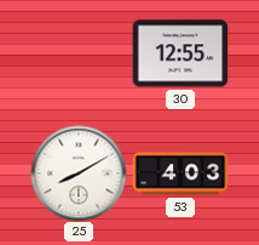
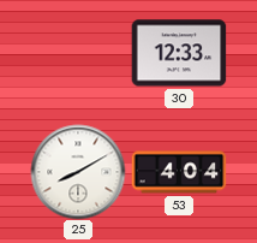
30: 12:55 -> 12:33
53: 4:03 -> 4:04
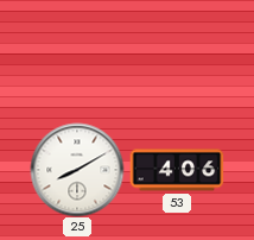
30: 12:33 -> none
53: 4:04 -> 4:06
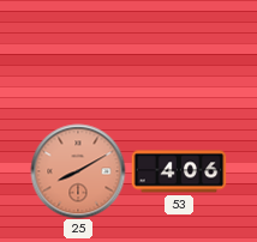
25 dial: white -> salmon
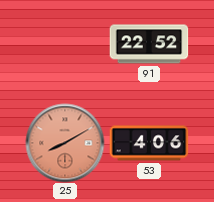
91: none -> 22:52
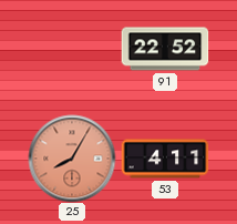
25: 8:10 -> 8:05
53: 4:06 -> 4:11
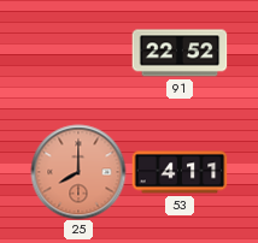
25: 8:05 -> 8:00
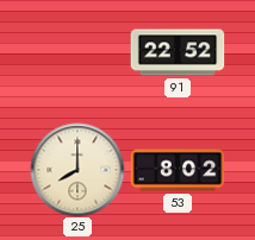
25 dial: salmon -> cream
53: 4:11 -> 8:02
